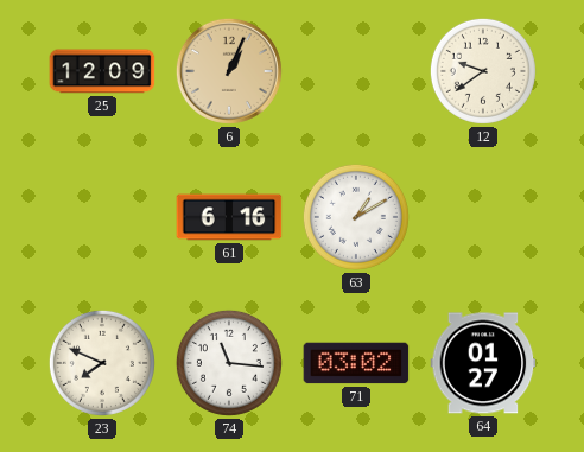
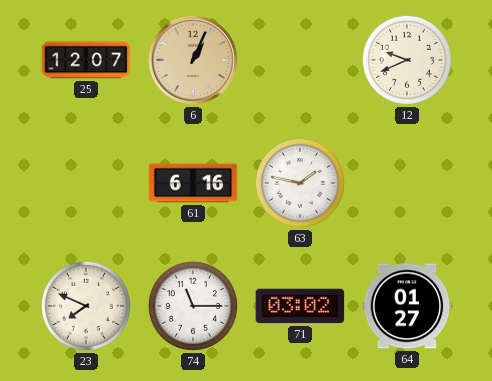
25: 12:09 -> 12:07
12: 9:39 -> 9:41
63: 1:10 -> 1:47
74: 11:16 -> 11:15
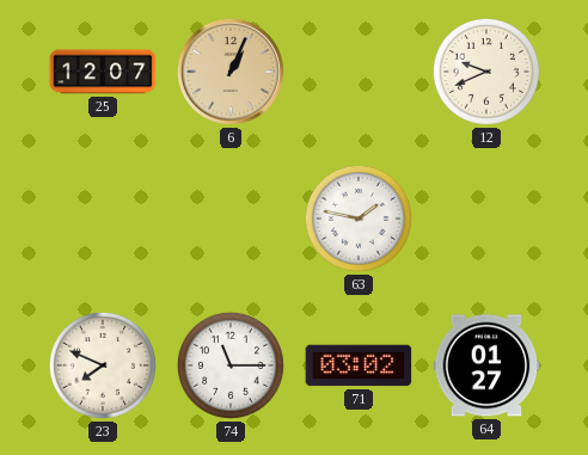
61: 6:16 -> none
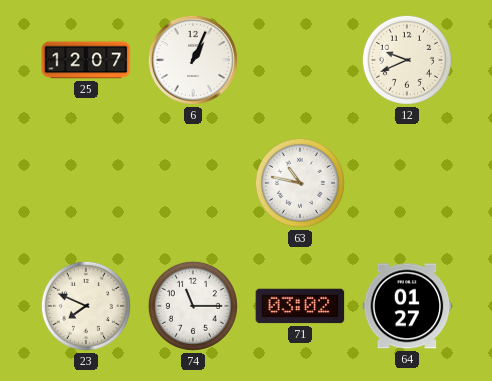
6 dial: champagne -> white
63: 1:47 -> 10:47
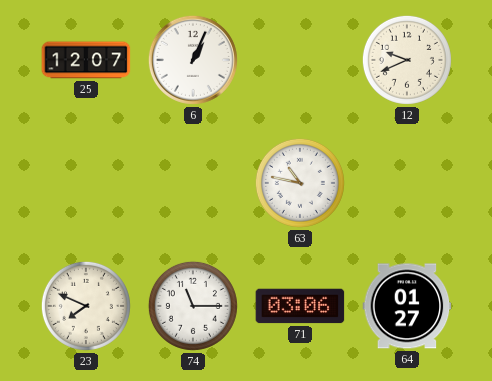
71: 03:02 -> 03:06
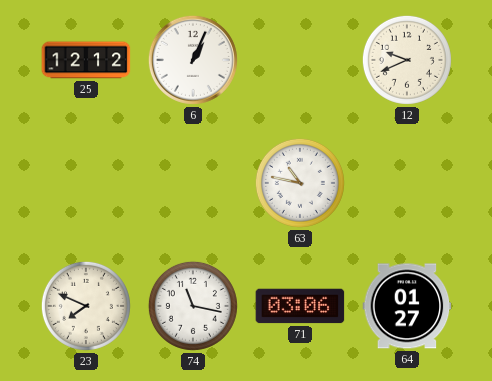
25: 12:07 -> 12:12
74: 11:15 -> 11:17
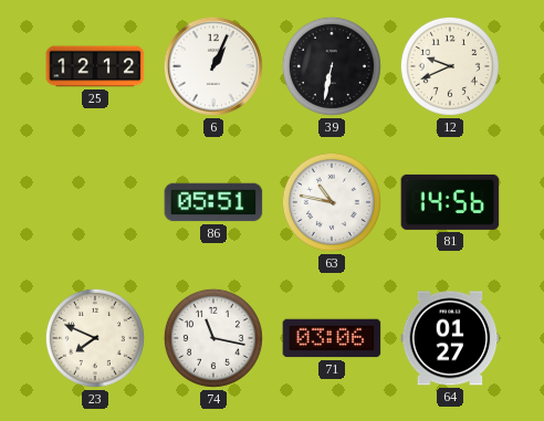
39: none -> 6:32
86: none -> 05:51
81: none -> 14:56
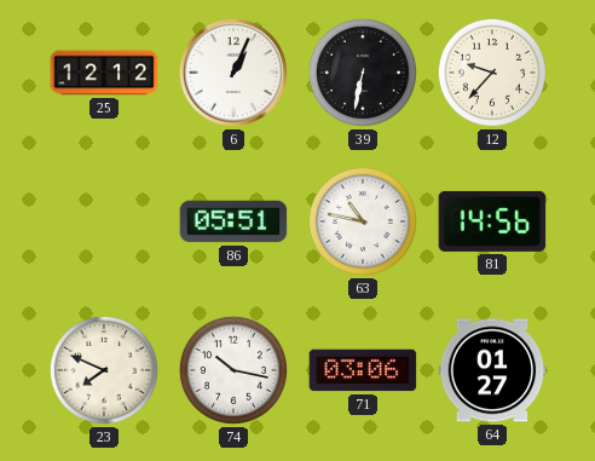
12: 9:41 -> 9:37
74: 11:17 -> 10:17
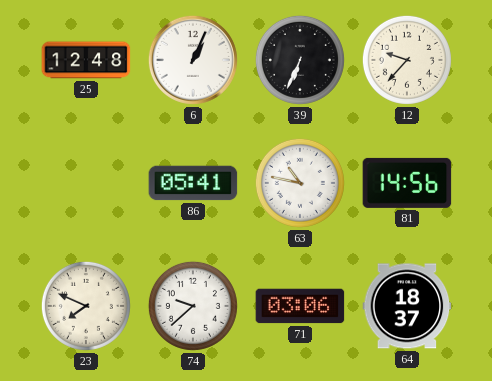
25: 12:12 -> 12:48
39: 6:32 -> 6:34
86: 05:51 -> 05:41
74: 10:17 -> 9:38
64: 01:27 -> 18:37
